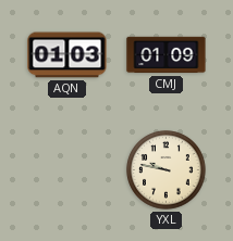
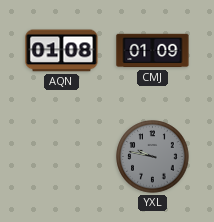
AQN: 01:03 -> 01:08
YXL dial: cream -> grey
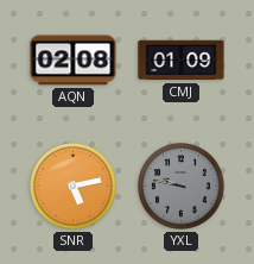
AQN: 01:08 -> 02:08
SNR: none -> 5:13
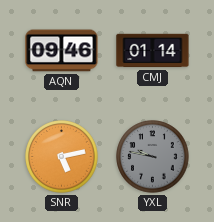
AQN: 02:08 -> 09:46
CMJ: 01:09 -> 01:14
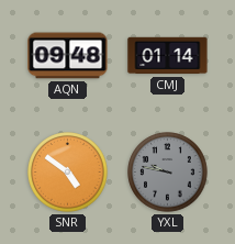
AQN: 09:46 -> 09:48
SNR: 5:13 -> 4:51
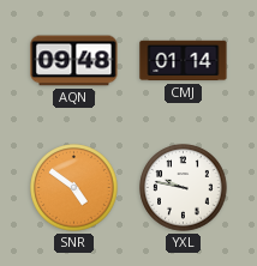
YXL dial: grey -> white
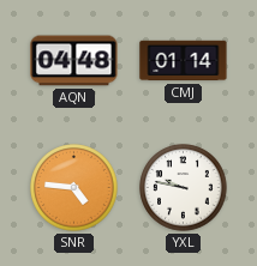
AQN: 09:48 -> 04:48
SNR: 4:51 -> 4:46
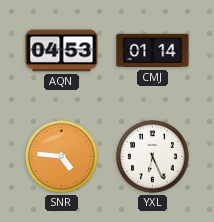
AQN: 04:48 -> 04:53
YXL: 9:47 -> 6:26
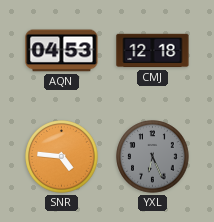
CMJ: 01:14 -> 12:18
YXL dial: white -> grey
